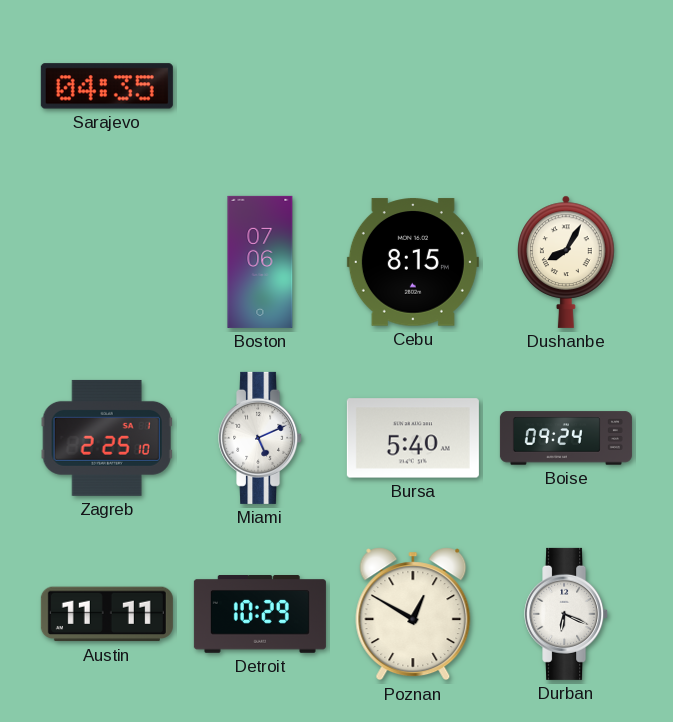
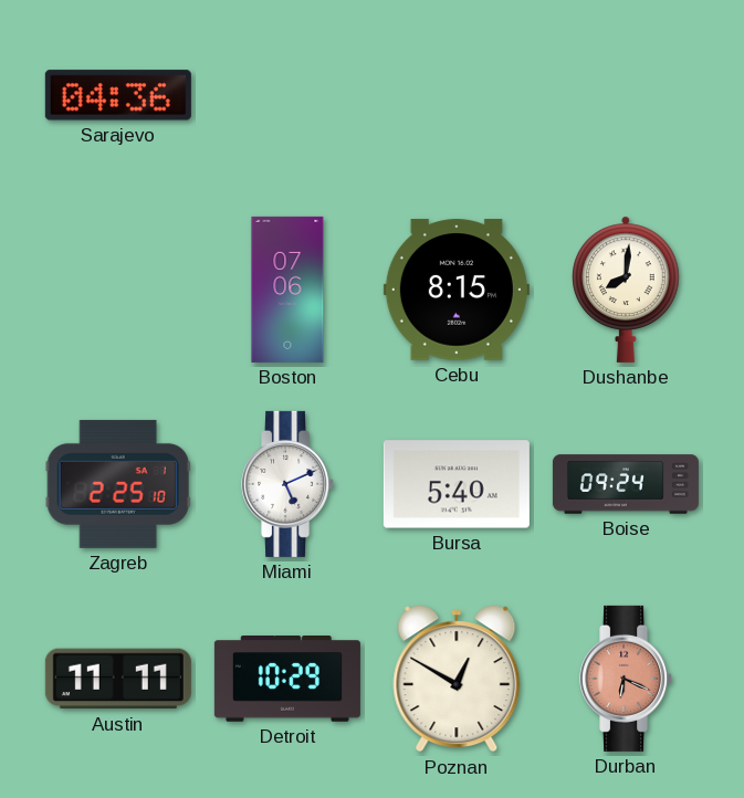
Sarajevo: 04:35 -> 04:36
Dushanbe: 8:05 -> 8:01
Durban dial: white -> salmon
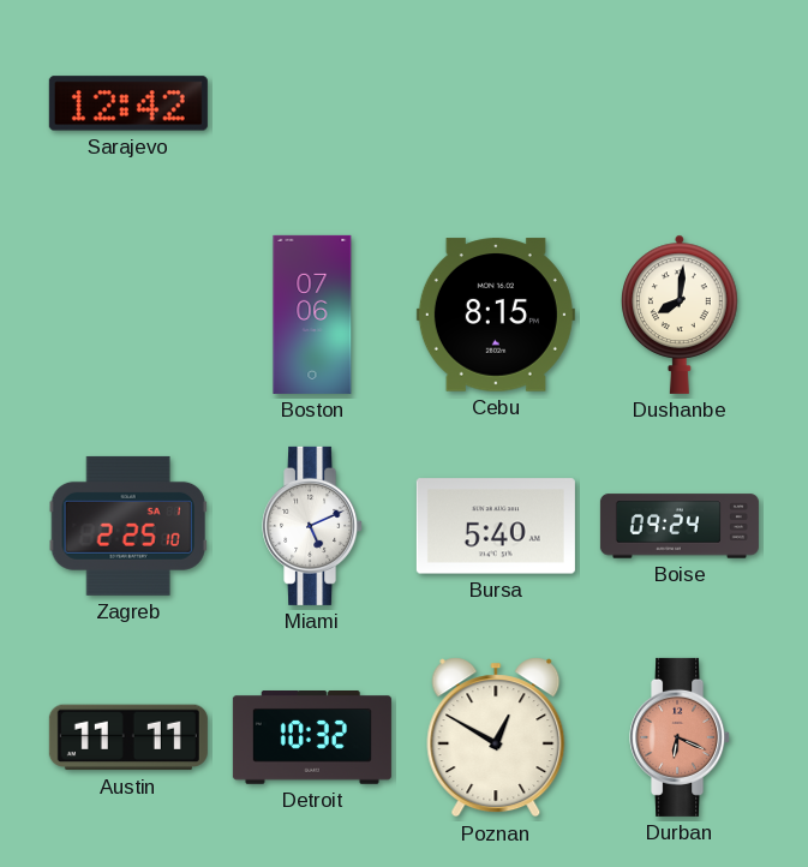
Sarajevo: 04:36 -> 12:42
Detroit: 10:29 -> 10:32
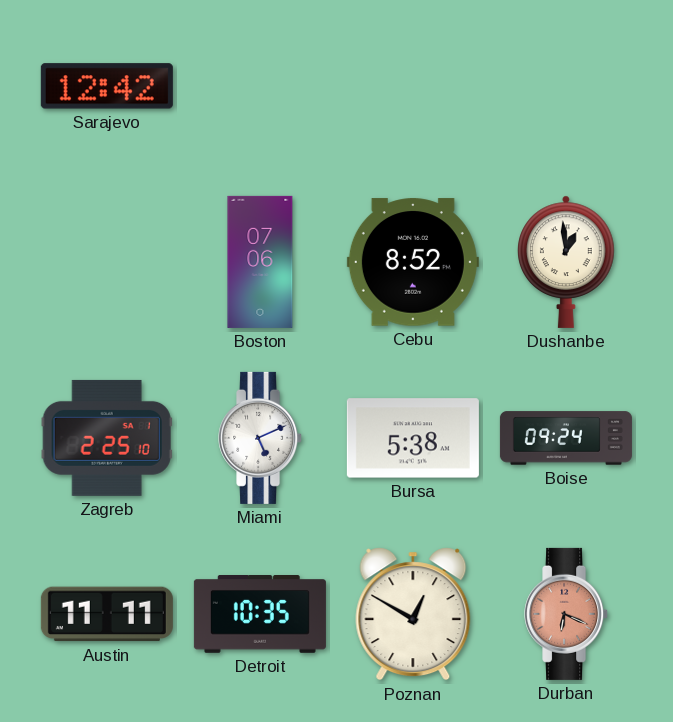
Cebu: 8:15 -> 8:52
Dushanbe: 8:01 -> 12:59
Bursa: 5:40 -> 5:38
Detroit: 10:32 -> 10:35
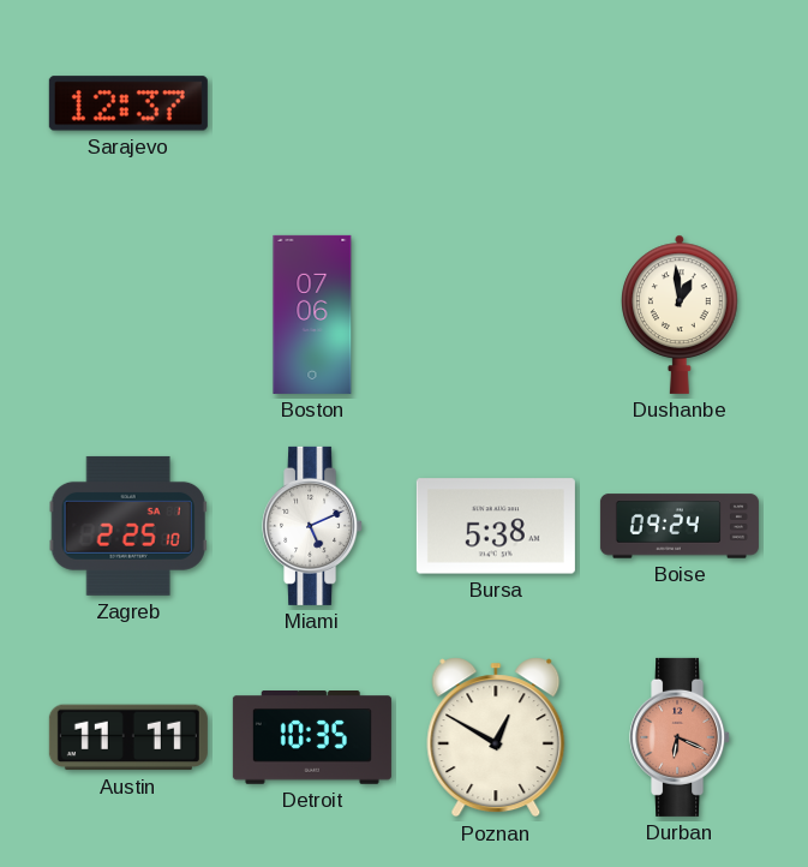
Sarajevo: 12:42 -> 12:37
Cebu: 8:52 -> none
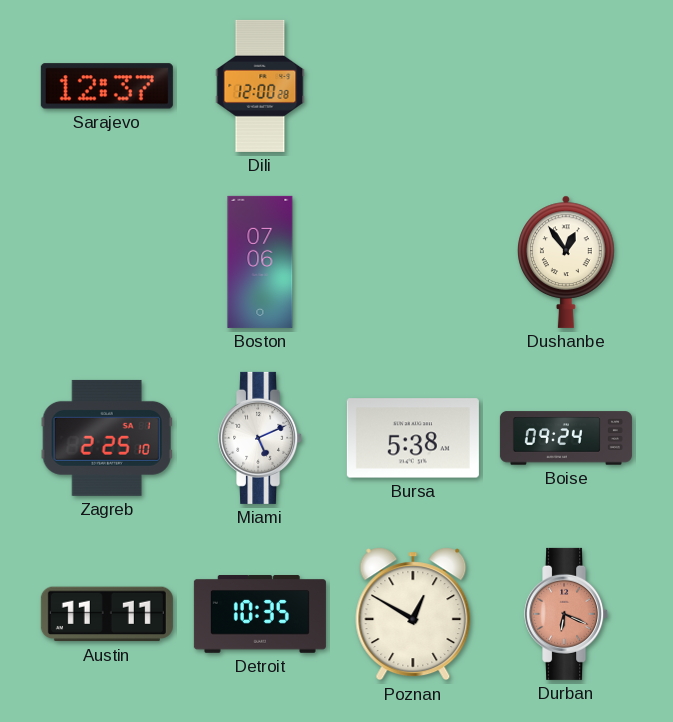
Dili: none -> 12:00
Dushanbe: 12:59 -> 12:54
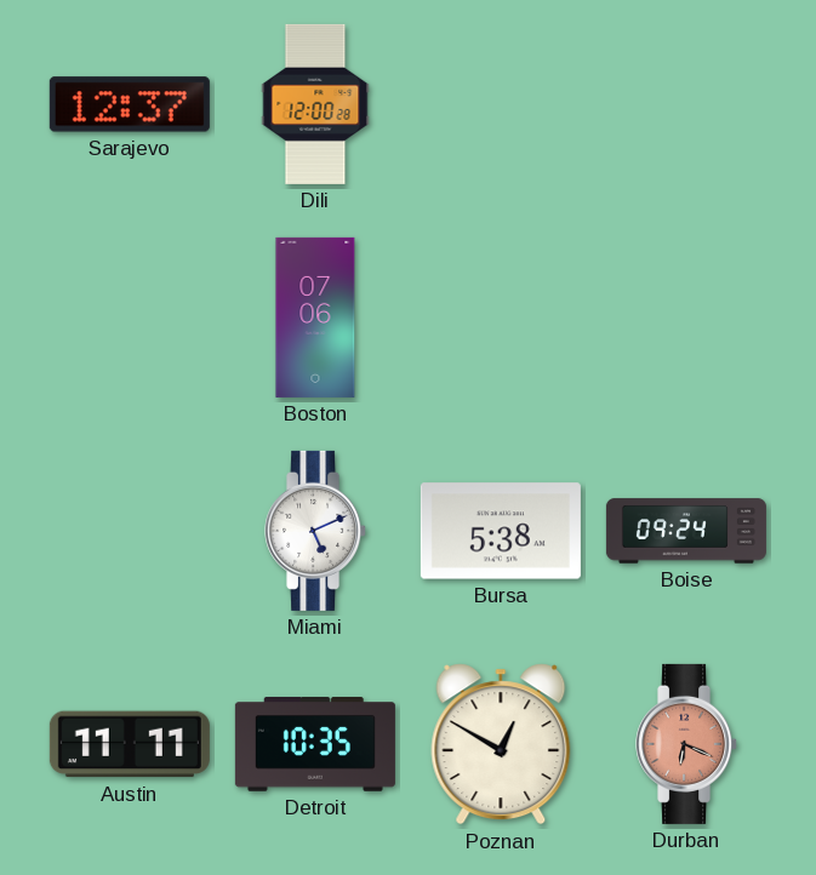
Dushanbe: 12:54 -> none
Zagreb: 2:25 -> none
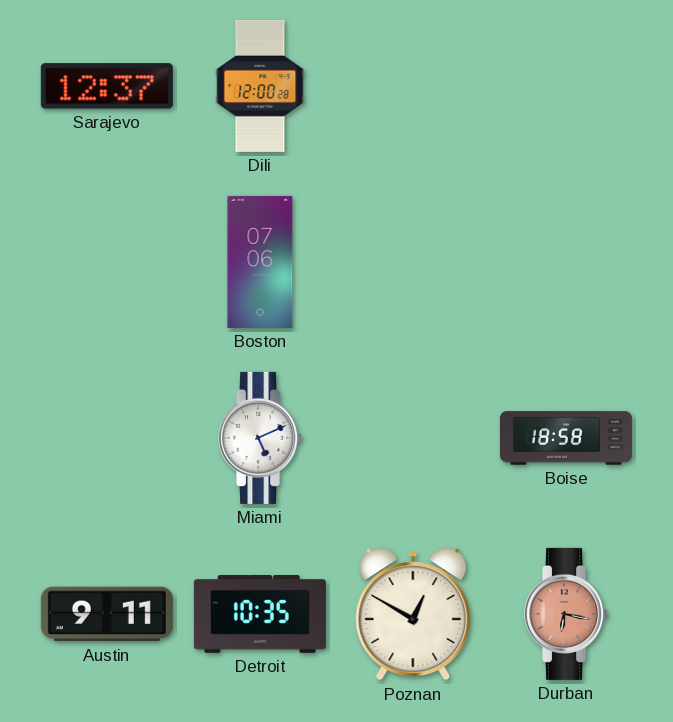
Bursa: 5:38 -> none
Boise: 09:24 -> 18:58
Austin: 11:11 -> 9:11
Durban: 6:19 -> 6:17
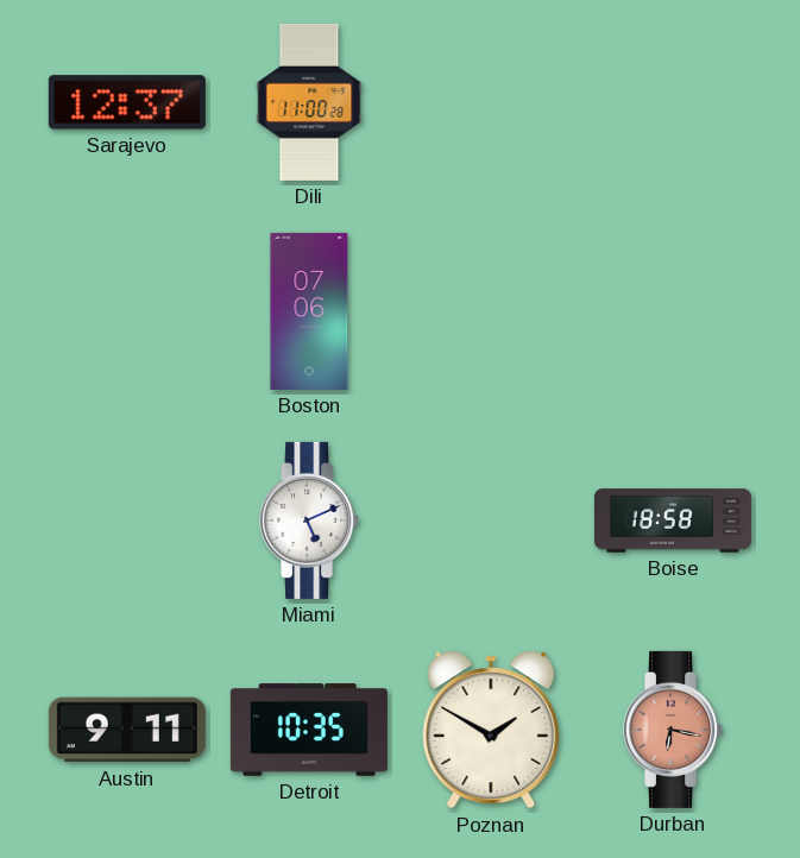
Dili: 12:00 -> 11:00
Poznan: 12:50 -> 1:50
